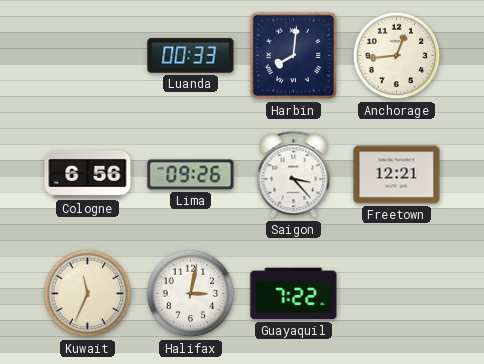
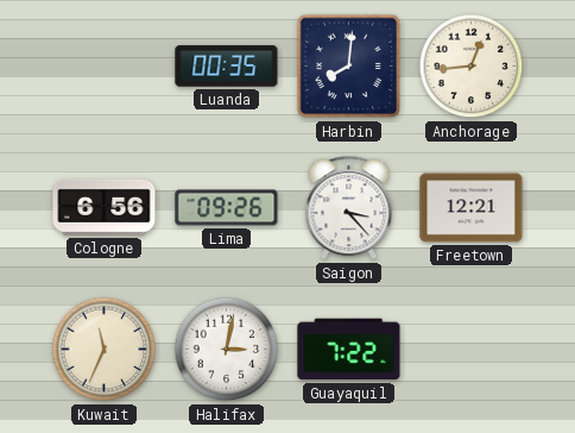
Luanda: 00:33 -> 00:35
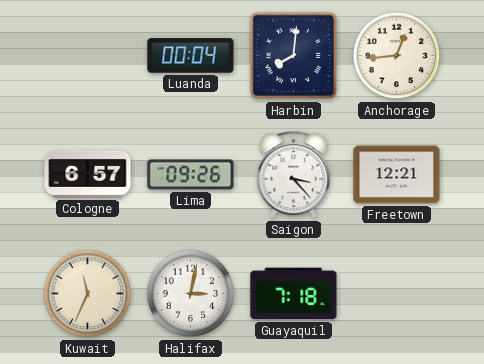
Luanda: 00:35 -> 00:04
Cologne: 6:56 -> 6:57
Guayaquil: 7:22 -> 7:18
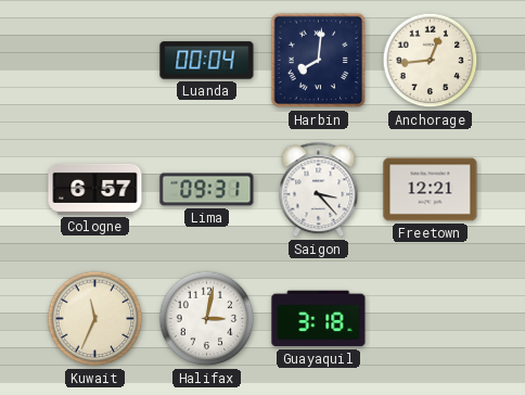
Lima: 09:26 -> 09:31
Guayaquil: 7:18 -> 3:18
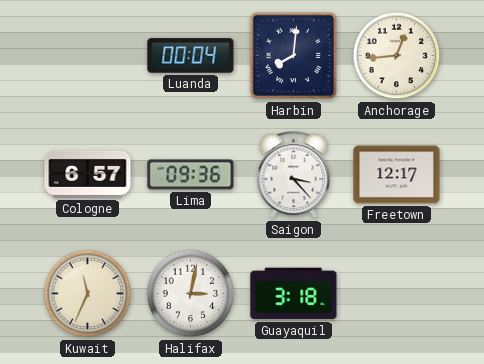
Lima: 09:31 -> 09:36
Freetown: 12:21 -> 12:17
